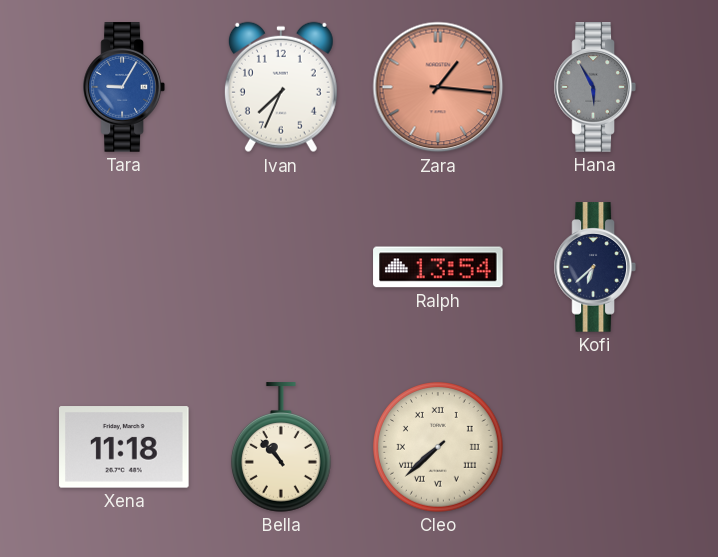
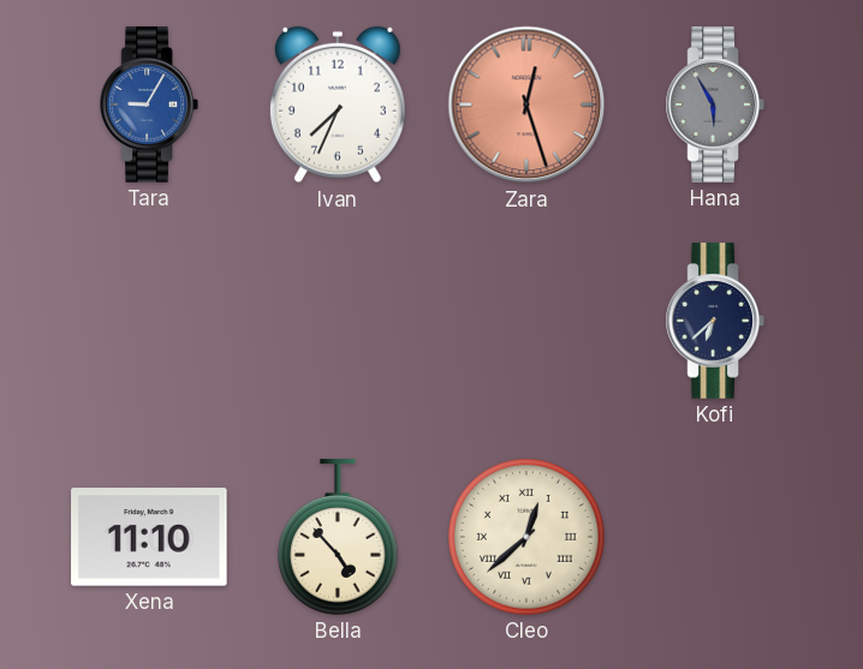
Zara: 1:16 -> 12:27
Ralph: 13:54 -> none
Xena: 11:18 -> 11:10
Bella: 10:53 -> 4:53
Cleo: 7:38 -> 12:38
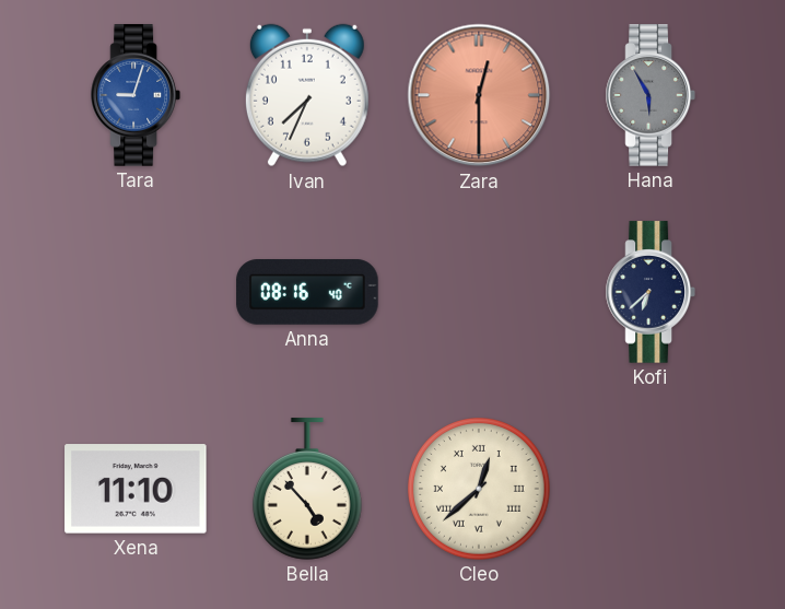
Tara: 9:05 -> 9:03
Zara: 12:27 -> 12:30
Anna: none -> 08:16
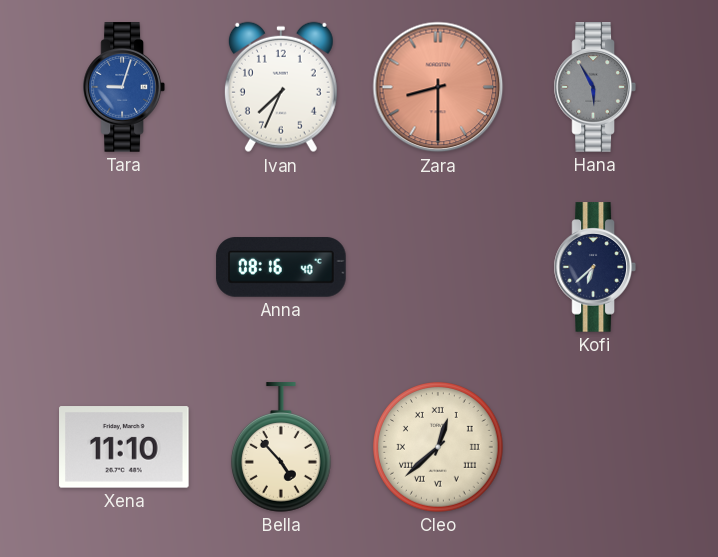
Zara: 12:30 -> 8:30
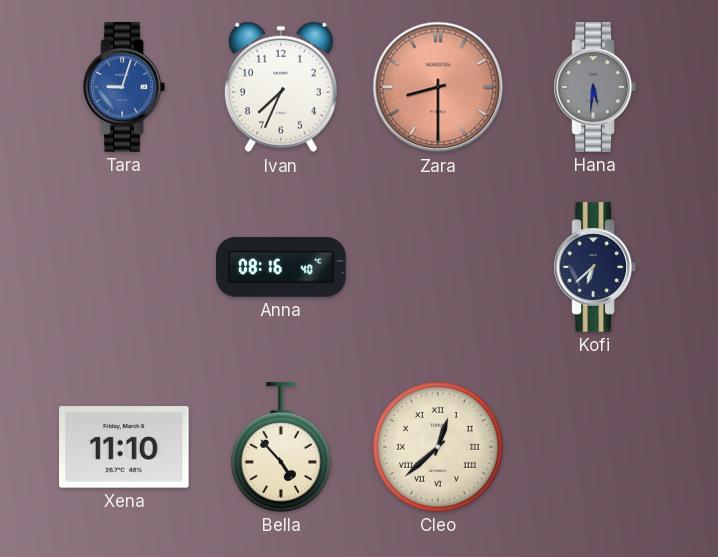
Hana: 5:55 -> 5:31
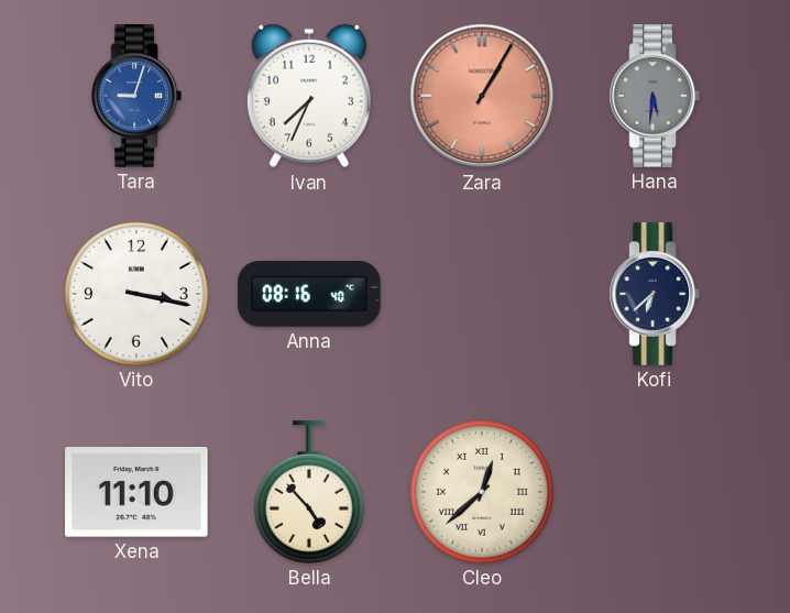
Zara: 8:30 -> 1:05
Vito: none -> 3:17
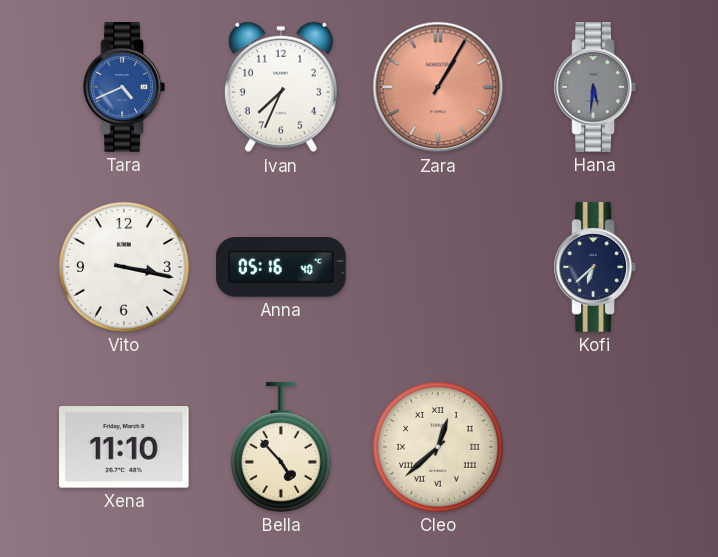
Tara: 9:03 -> 4:41
Anna: 08:16 -> 05:16
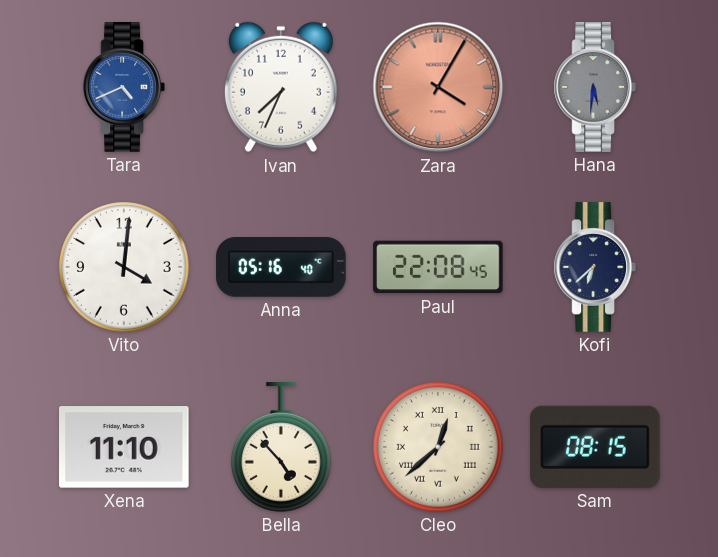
Zara: 1:05 -> 4:05
Vito: 3:17 -> 4:01
Paul: none -> 22:08
Sam: none -> 08:15
